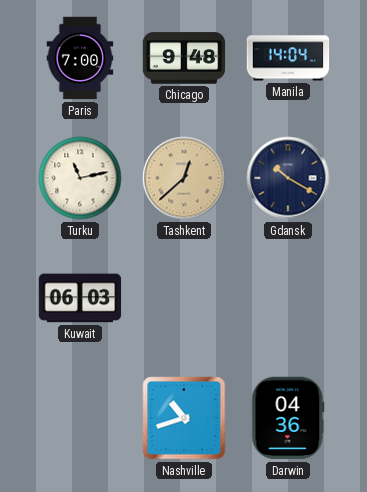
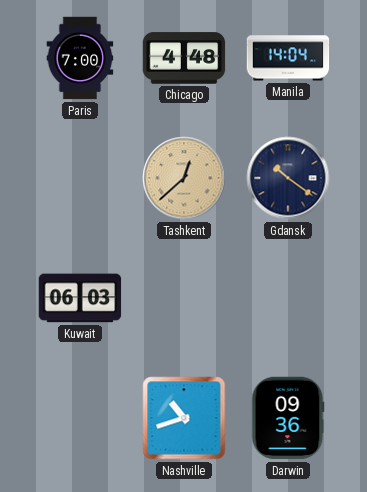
Chicago: 9:48 -> 4:48
Turku: 11:13 -> none
Gdansk: 10:20 -> 10:21
Darwin: 04:36 -> 09:36
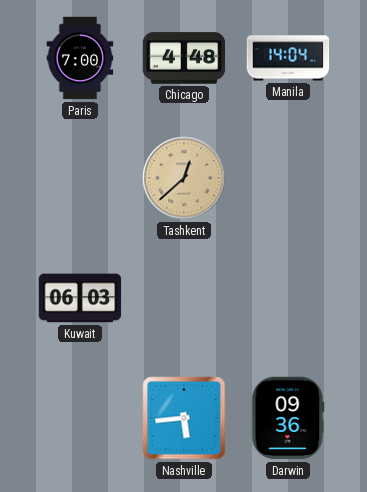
Gdansk: 10:21 -> none
Nashville: 10:42 -> 5:44
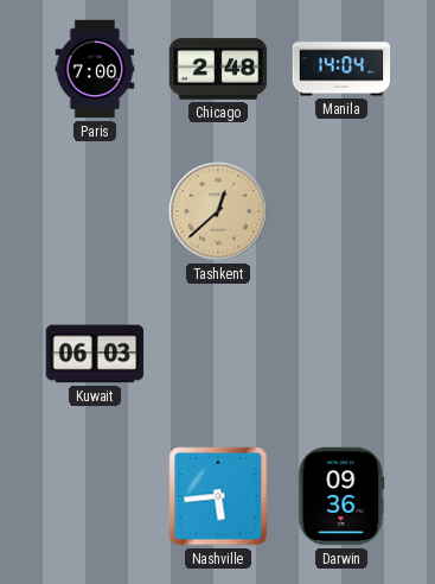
Chicago: 4:48 -> 2:48
